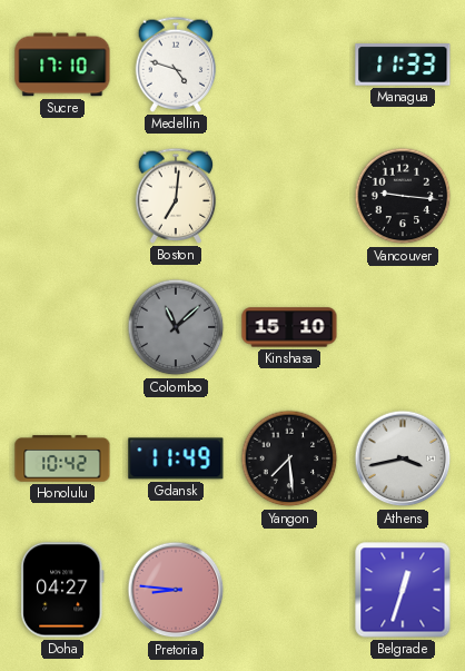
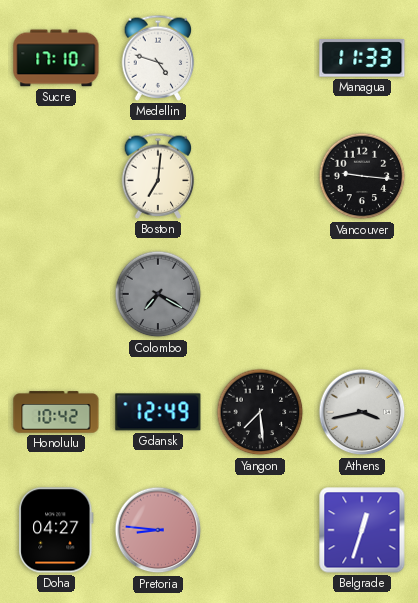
Colombo: 11:08 -> 7:20
Kinshasa: 15:10 -> none
Gdansk: 11:49 -> 12:49
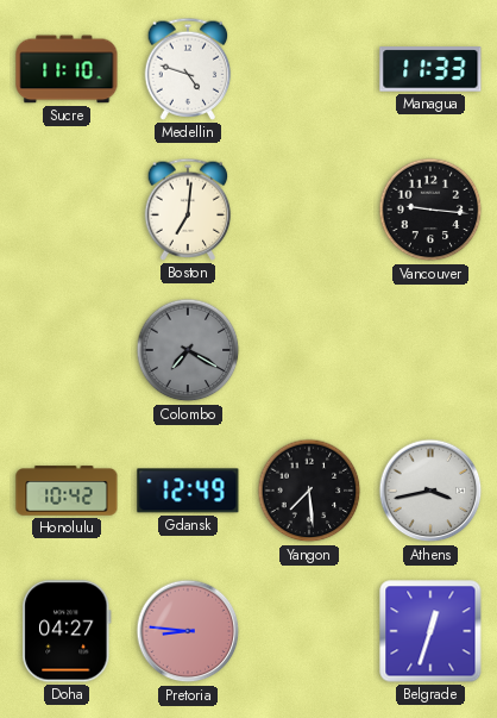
Sucre: 17:10 -> 11:10
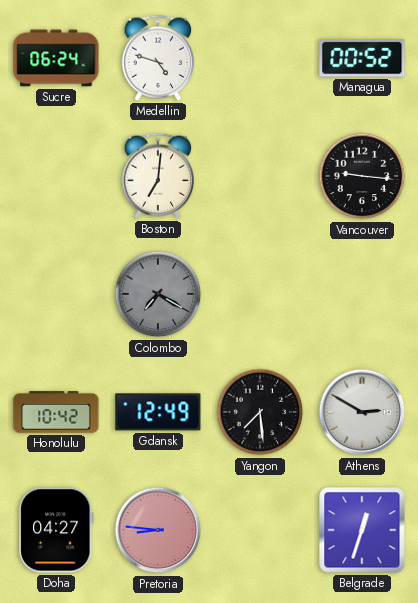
Sucre: 11:10 -> 06:24
Managua: 11:33 -> 00:52
Athens: 3:43 -> 2:50
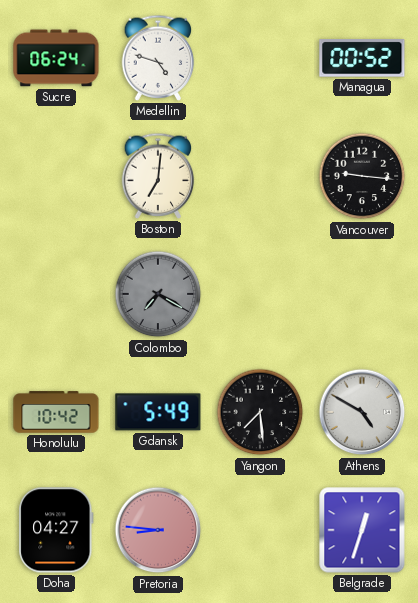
Gdansk: 12:49 -> 5:49
Athens: 2:50 -> 4:50
